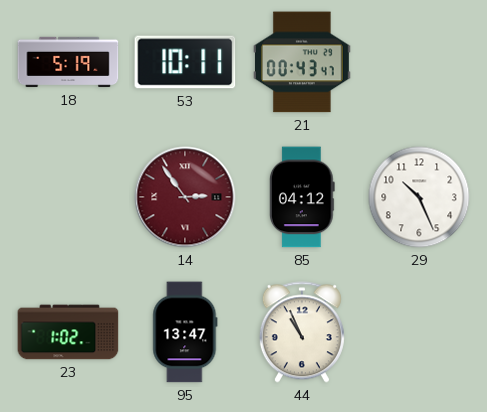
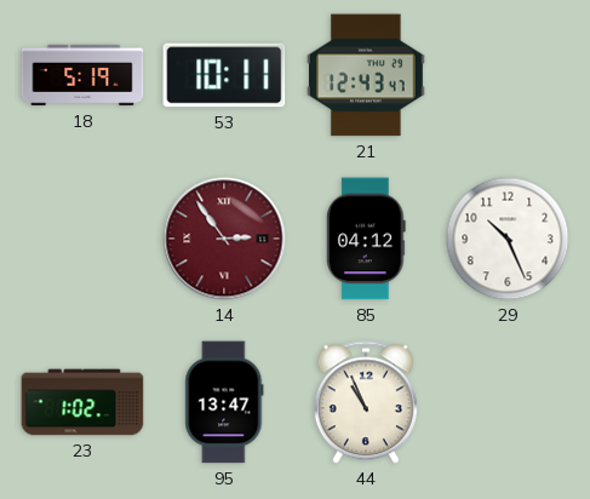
21: 00:43 -> 12:43
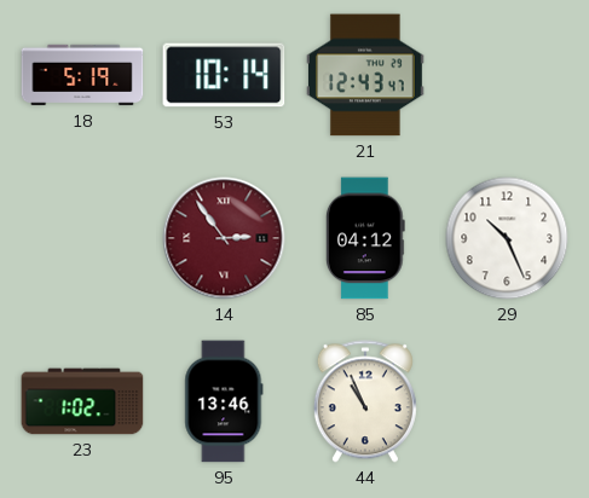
53: 10:11 -> 10:14
95: 13:47 -> 13:46
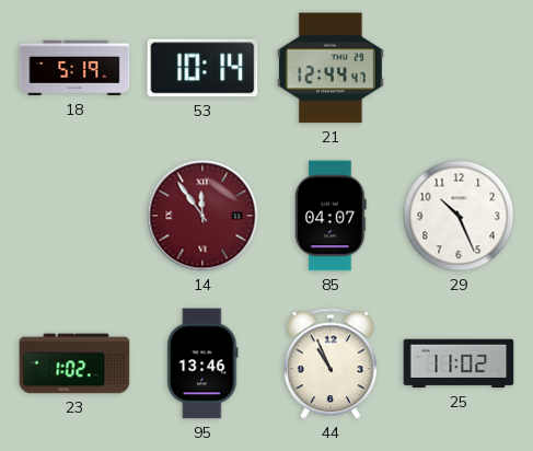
21: 12:43 -> 12:44
14: 2:54 -> 11:54
85: 04:12 -> 04:07
25: none -> 11:02
